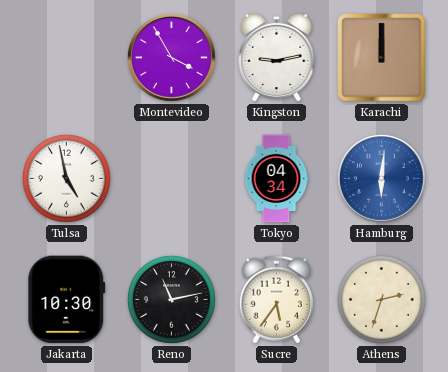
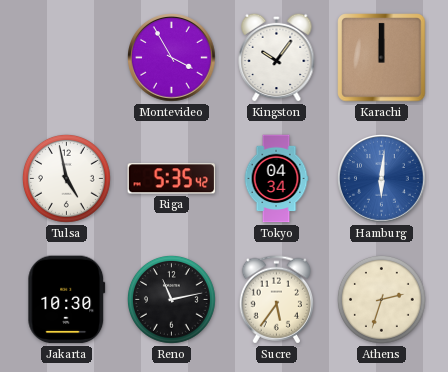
Kingston: 9:13 -> 10:06
Riga: none -> 5:35
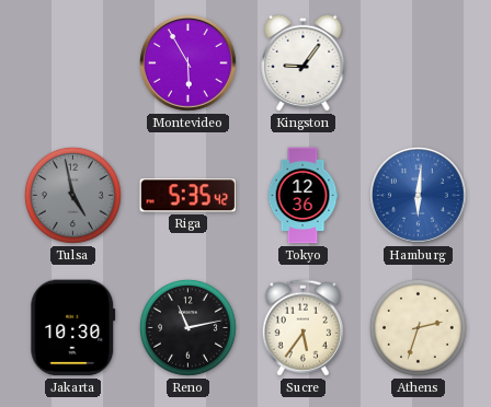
Montevideo: 3:55 -> 5:55
Kingston: 10:06 -> 9:06
Karachi: 12:00 -> none
Tulsa dial: white -> grey
Tokyo: 04:34 -> 12:36
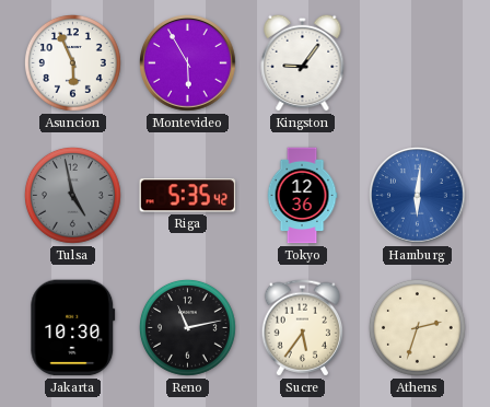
Asuncion: none -> 5:56
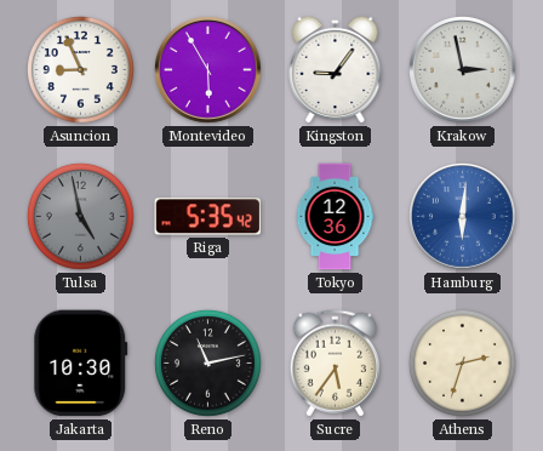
Asuncion: 5:56 -> 8:56
Krakow: none -> 2:58
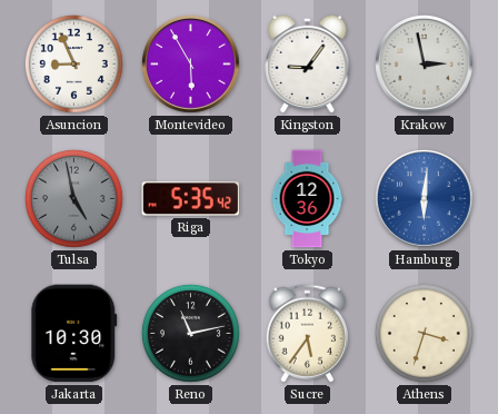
Athens: 2:33 -> 3:33
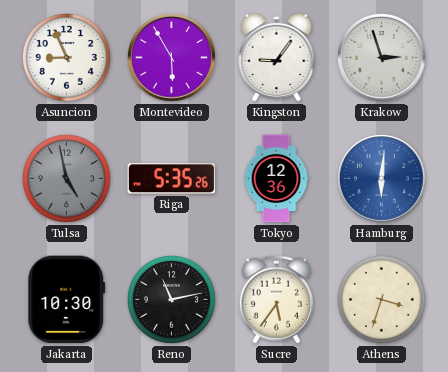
Krakow: 2:58 -> 2:57
Riga: 5:35:42 -> 5:35:26
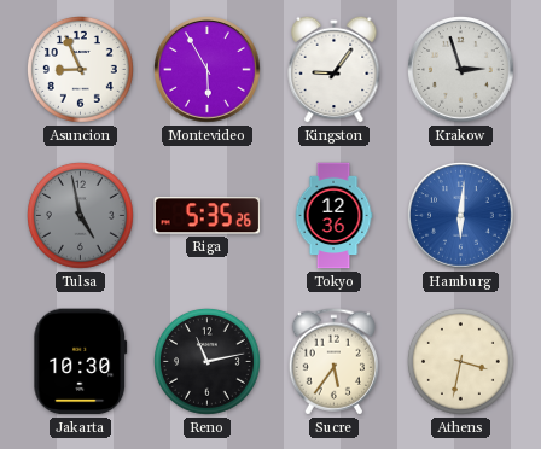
Athens: 3:33 -> 3:32
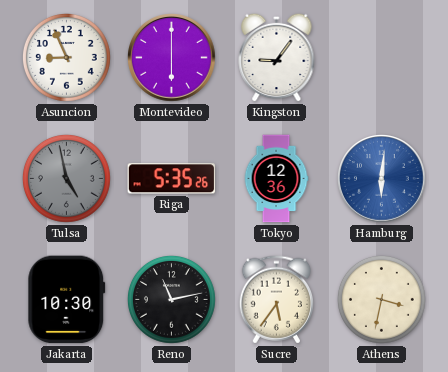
Montevideo: 5:55 -> 6:00
Krakow: 2:57 -> none
